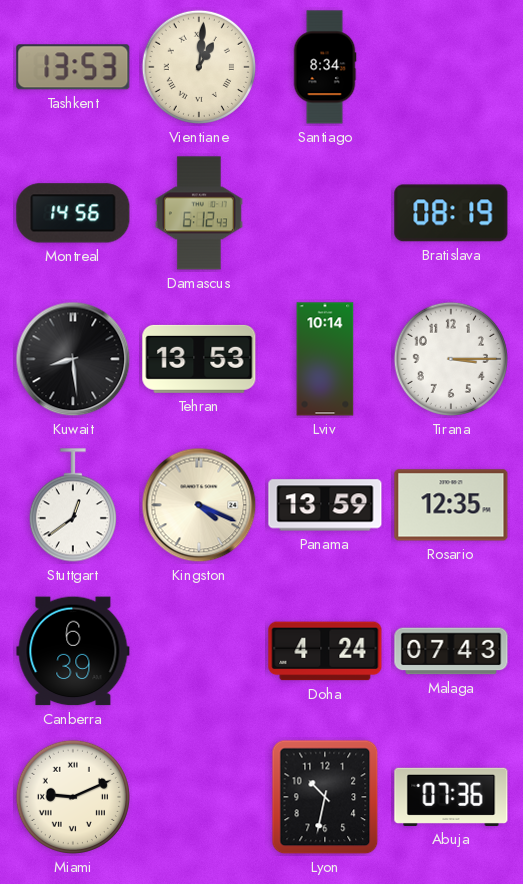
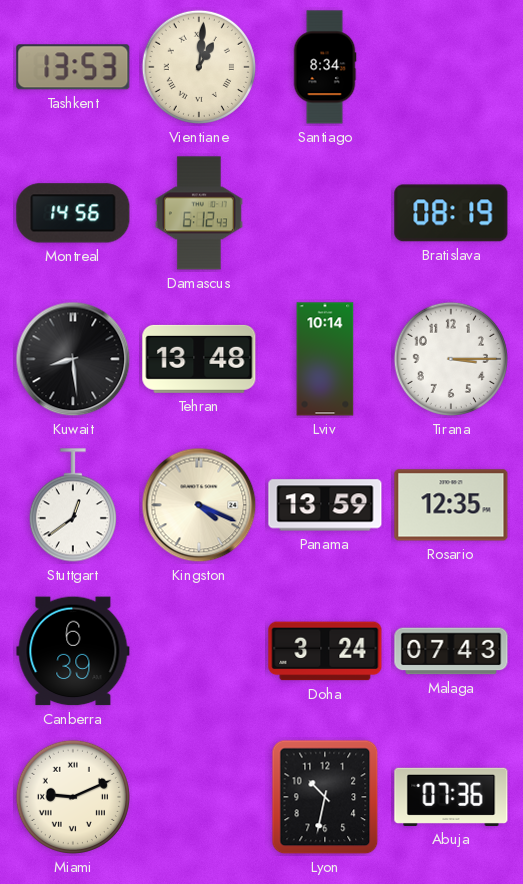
Tehran: 13:53 -> 13:48
Doha: 4:24 -> 3:24
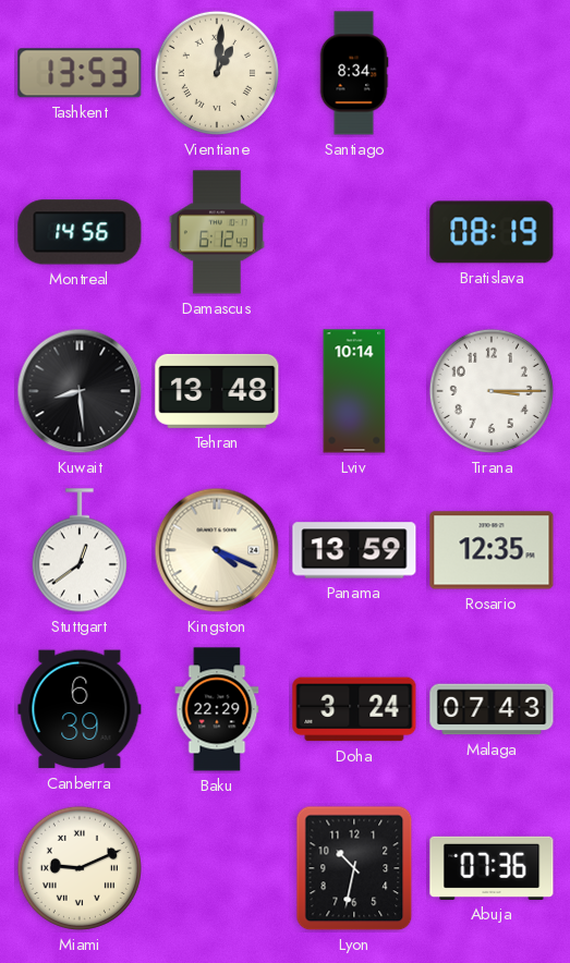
Baku: none -> 22:29
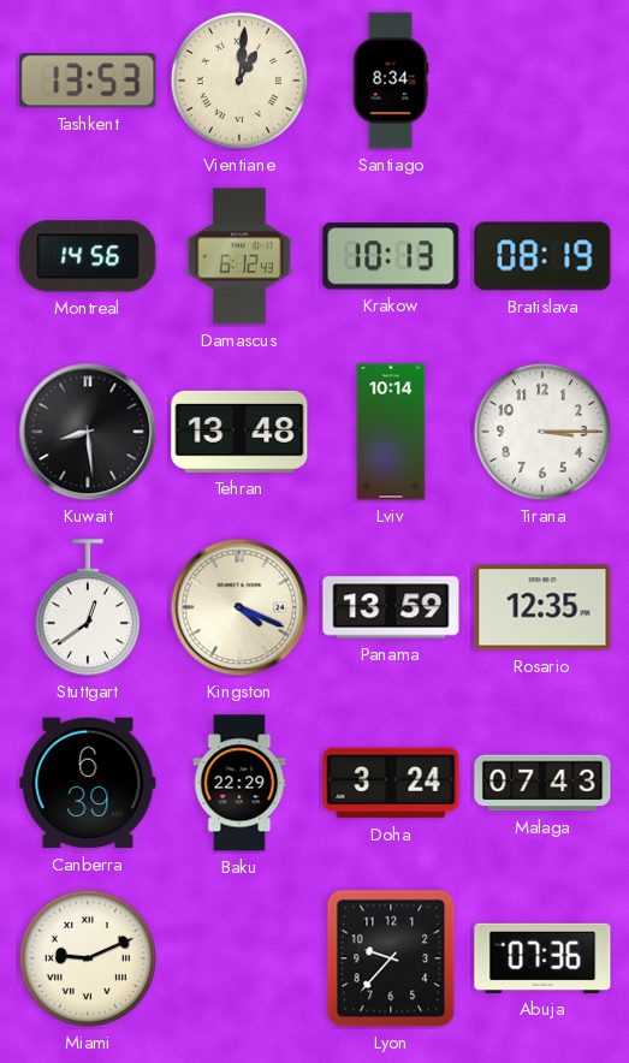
Krakow: none -> 10:13
Lyon: 10:32 -> 9:37
